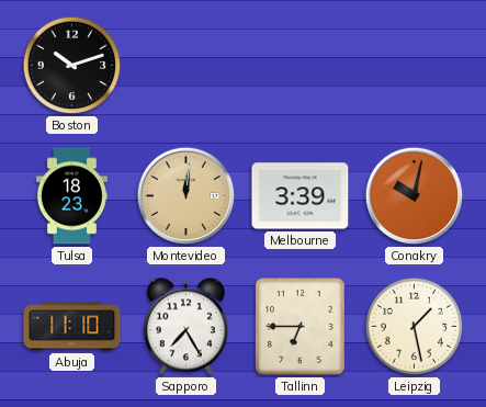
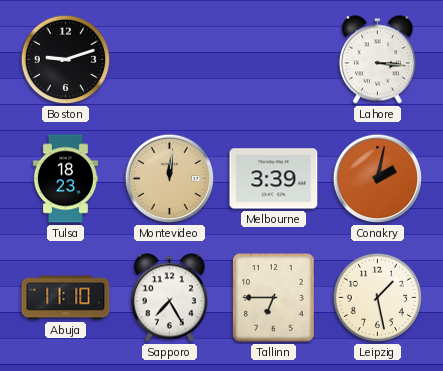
Boston: 10:12 -> 9:12
Lahore: none -> 3:16
Conakry: 10:02 -> 2:02
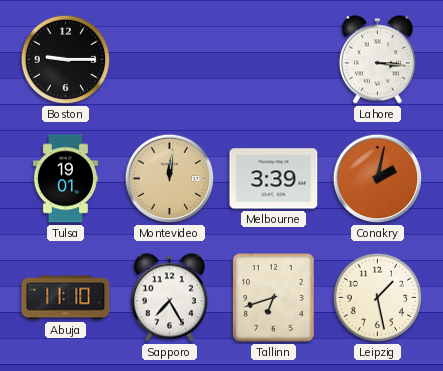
Boston: 9:12 -> 9:15
Tulsa: 18:23 -> 19:01
Tallinn: 6:45 -> 6:42
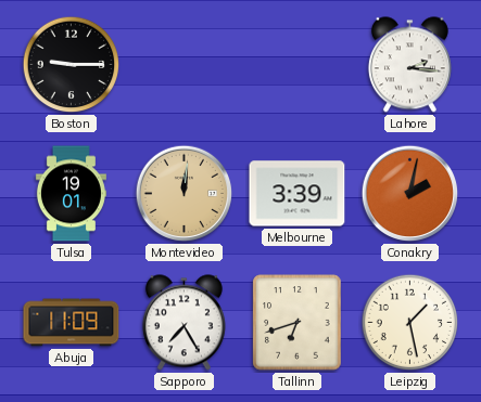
Lahore: 3:16 -> 2:16
Abuja: 11:10 -> 11:09
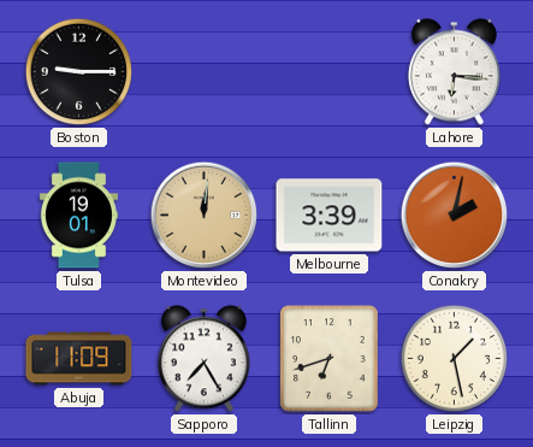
Lahore: 2:16 -> 6:16
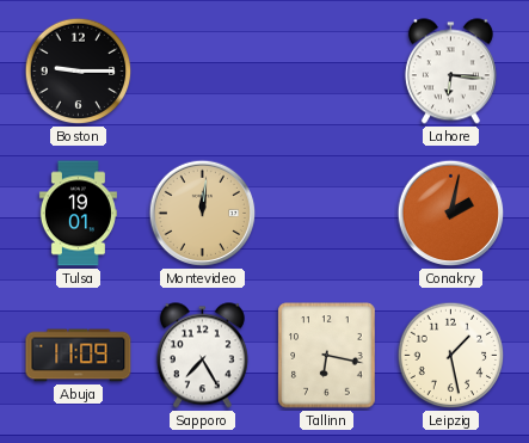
Melbourne: 3:39 -> none
Tallinn: 6:42 -> 6:17
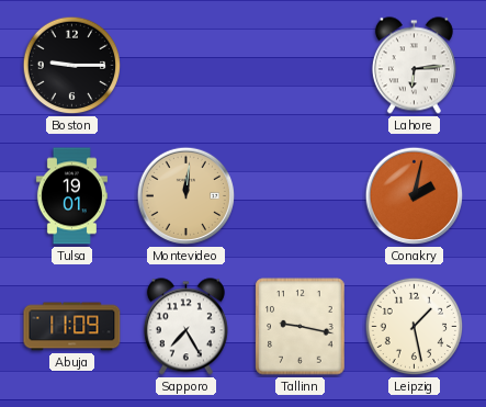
Lahore: 6:16 -> 6:14
Tallinn: 6:17 -> 9:17
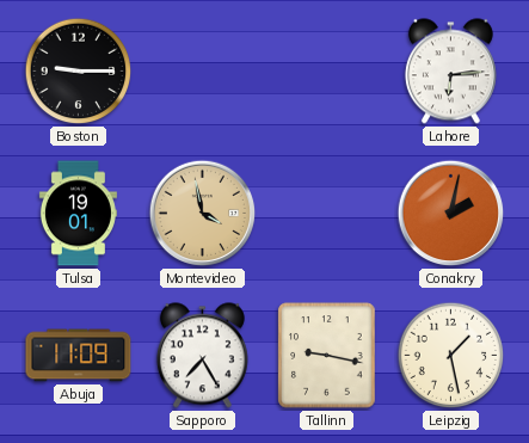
Montevideo: 12:01 -> 3:58
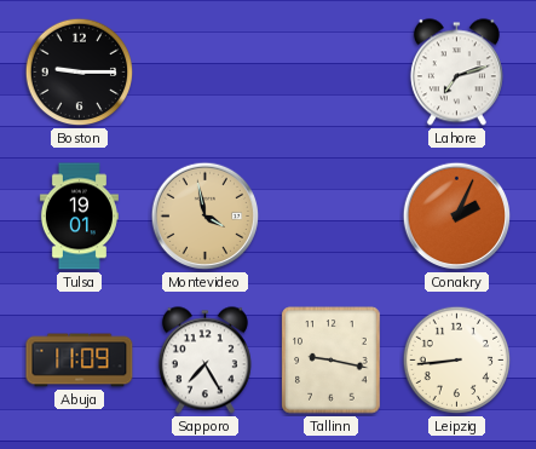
Lahore: 6:14 -> 7:12
Conakry: 2:02 -> 2:04
Leipzig: 1:28 -> 8:44
